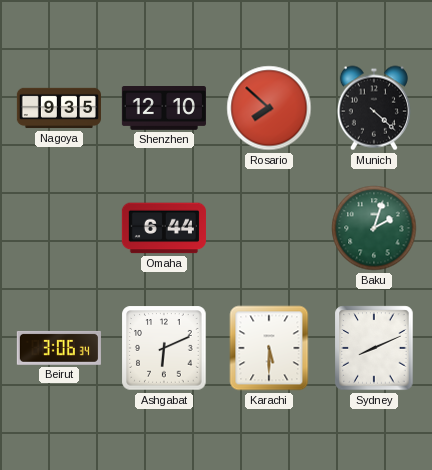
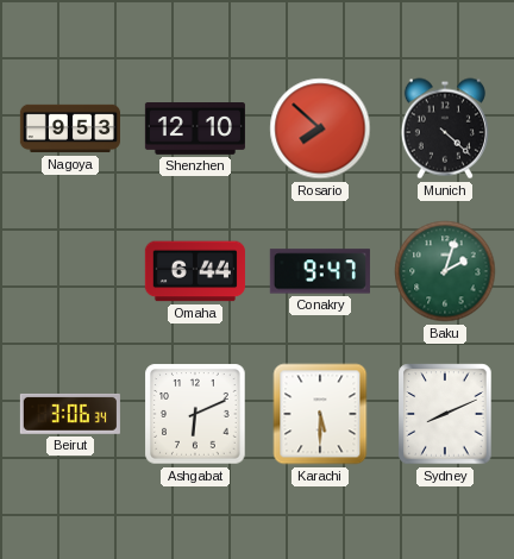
Nagoya: 9:35 -> 9:53
Conakry: none -> 9:47
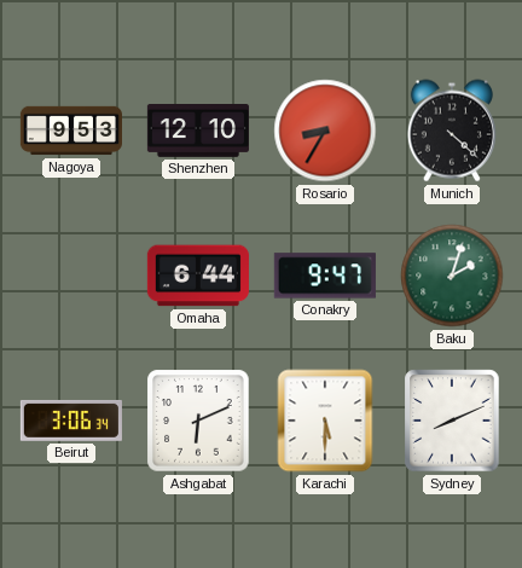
Rosario: 7:52 -> 8:35
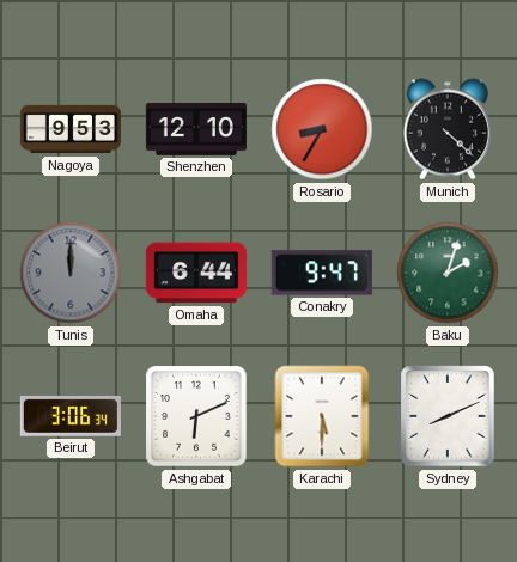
Tunis: none -> 12:00
